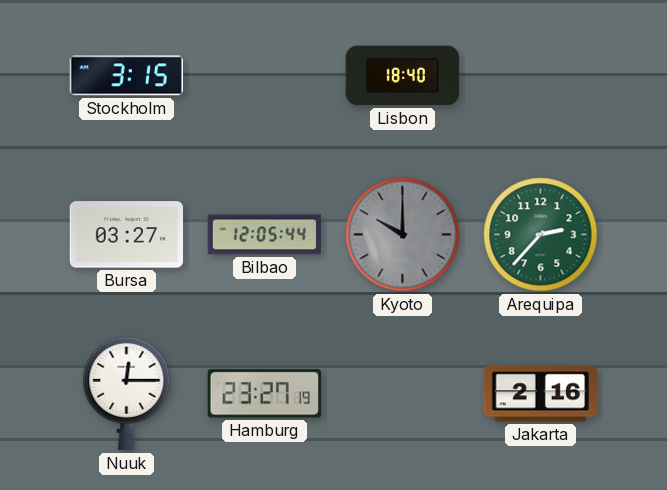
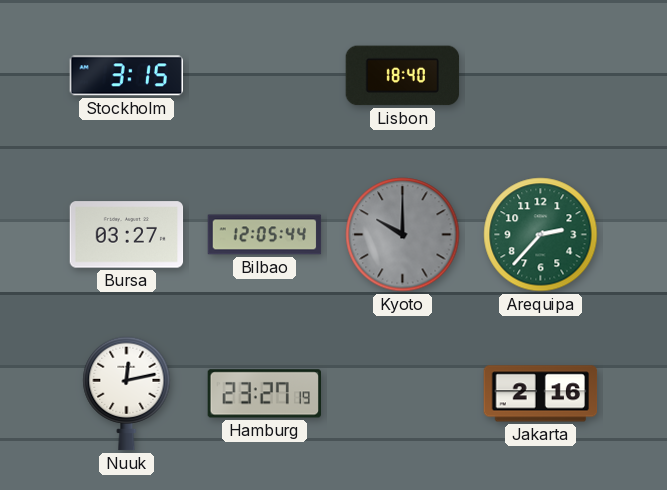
Nuuk: 12:15 -> 12:13
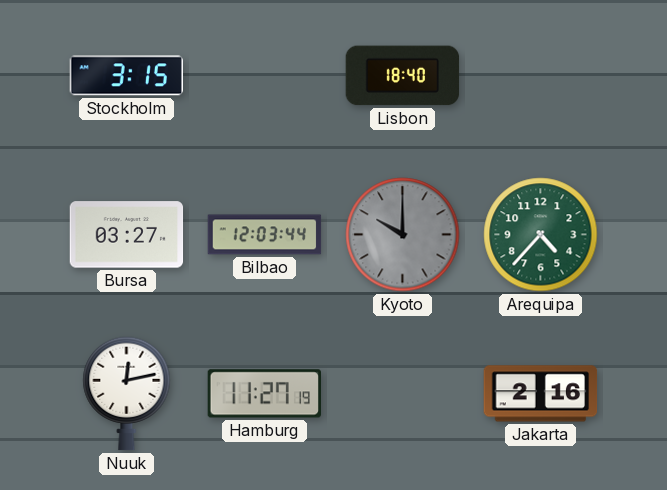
Bilbao: 12:05 -> 12:03
Arequipa: 2:37 -> 4:37
Hamburg: 23:27 -> 11:27
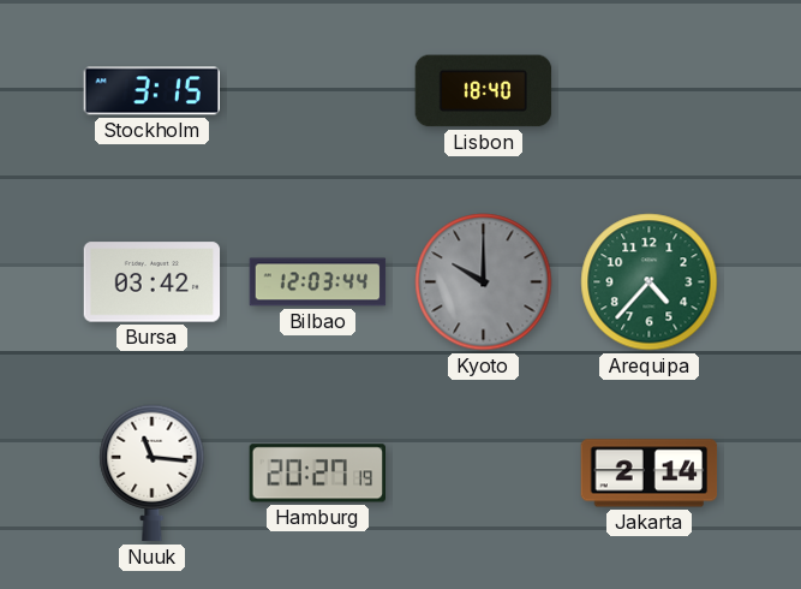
Bursa: 03:27 -> 03:42
Nuuk: 12:13 -> 11:16
Hamburg: 11:27 -> 20:27
Jakarta: 2:16 -> 2:14
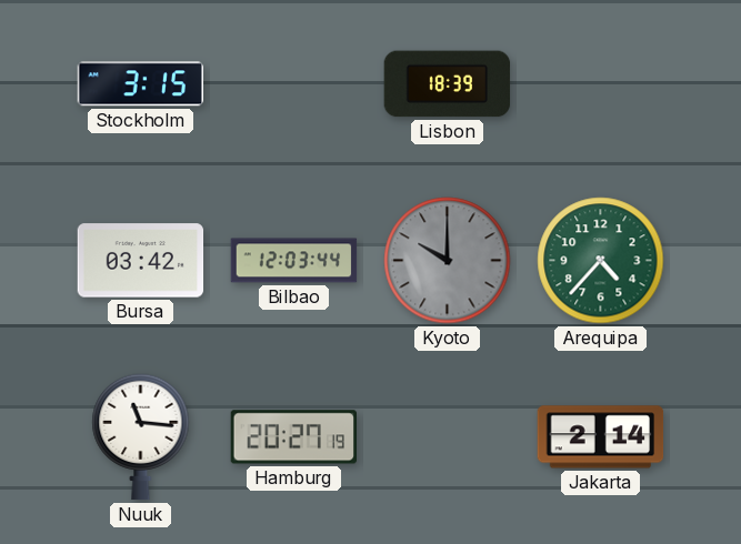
Lisbon: 18:40 -> 18:39
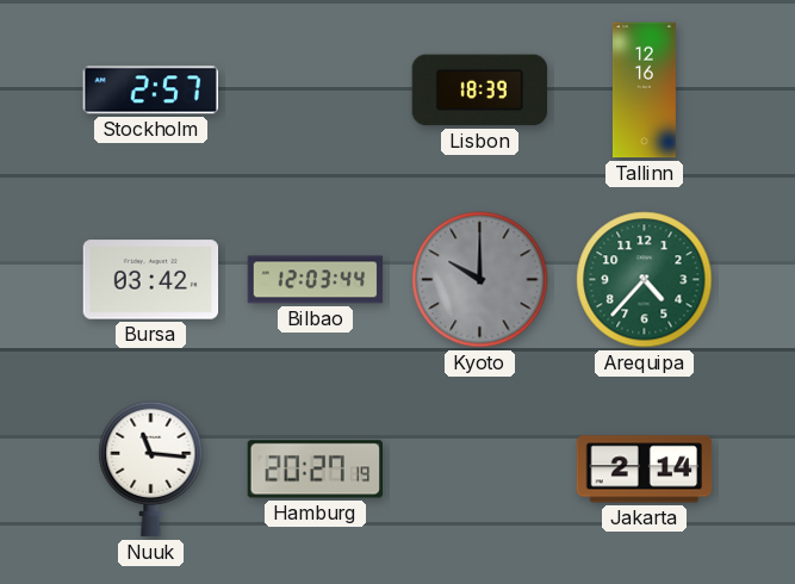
Stockholm: 3:15 -> 2:57
Tallinn: none -> 12:16
